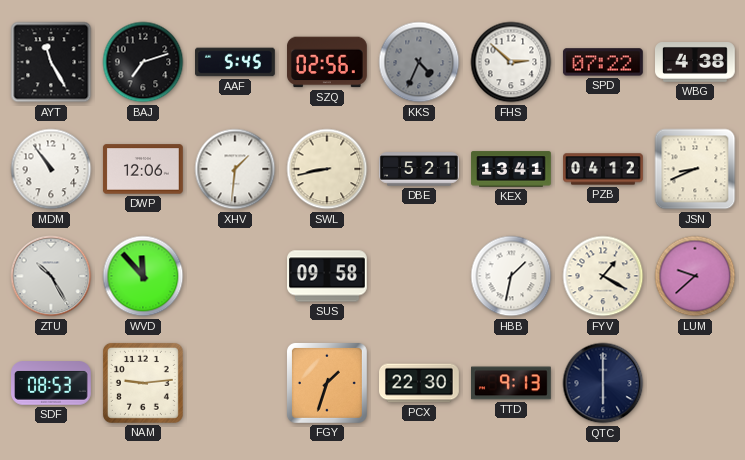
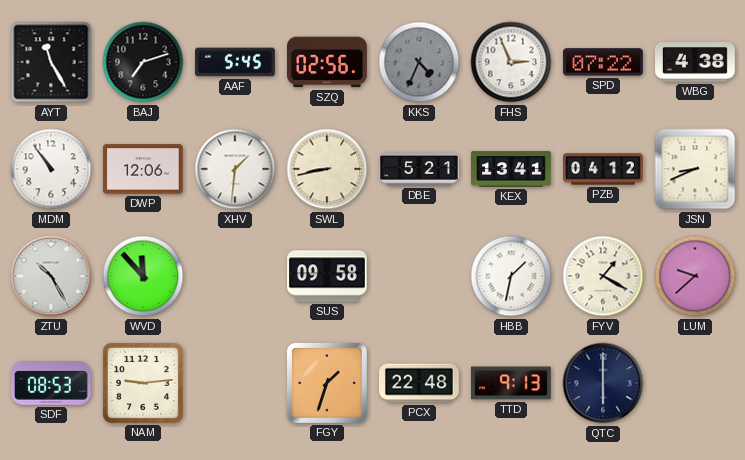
FHS: 2:52 -> 2:56
PCX: 22:30 -> 22:48
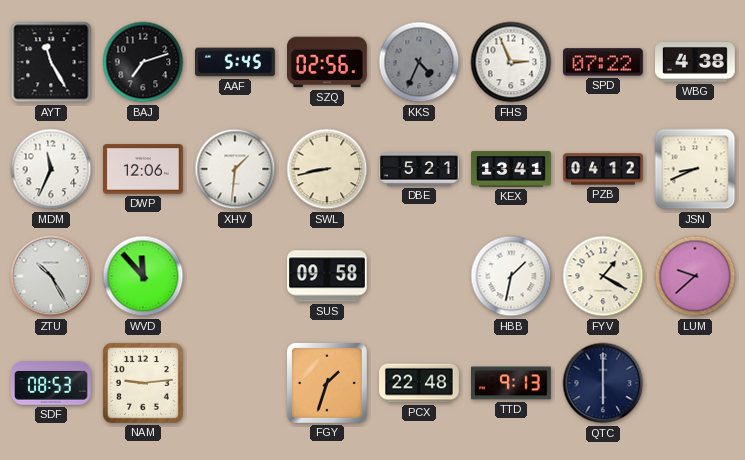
MDM: 10:54 -> 11:34
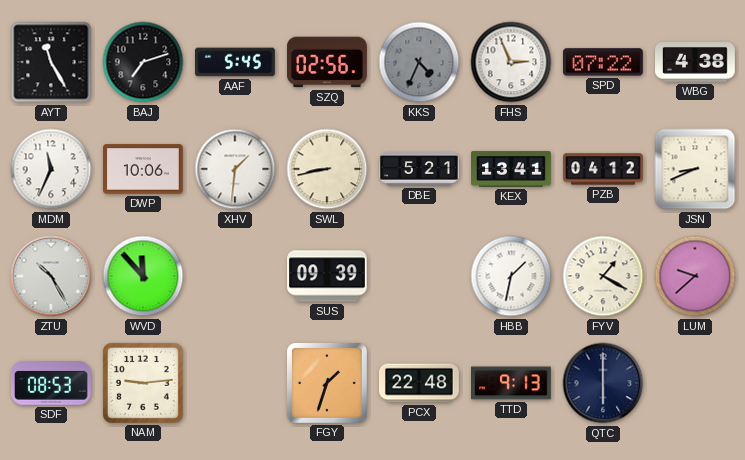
DWP: 12:06 -> 10:06
SUS: 09:58 -> 09:39
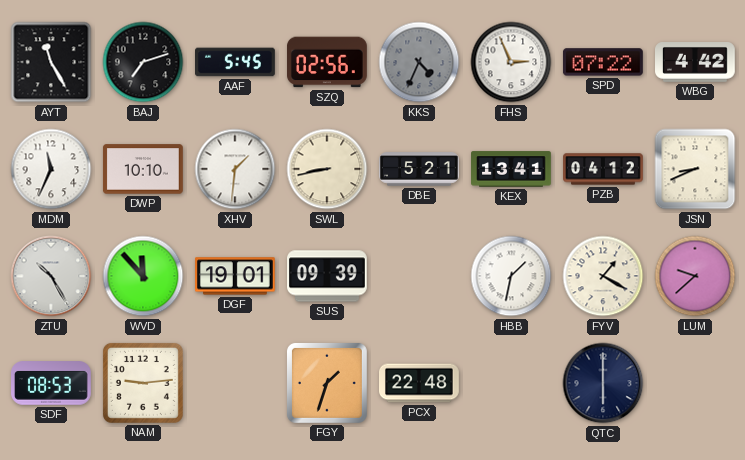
WBG: 4:38 -> 4:42
DWP: 10:06 -> 10:10
DGF: none -> 19:01
TTD: 9:13 -> none
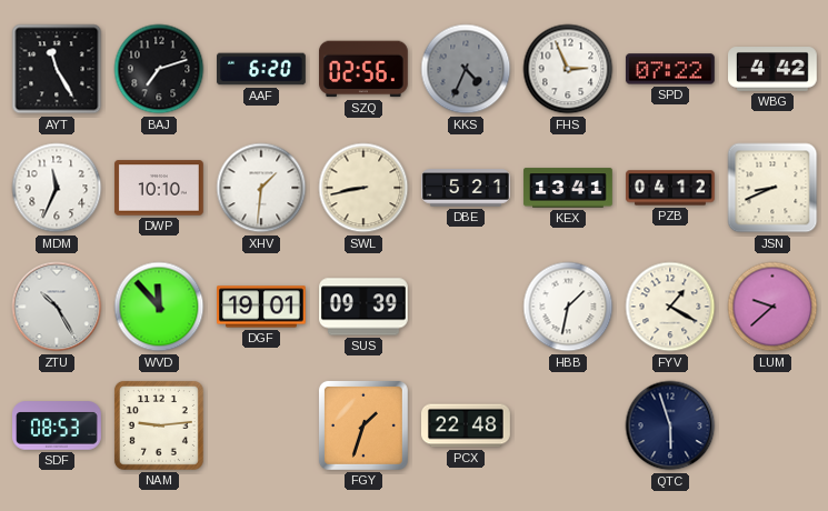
AAF: 5:45 -> 6:20
QTC: 6:00 -> 5:57
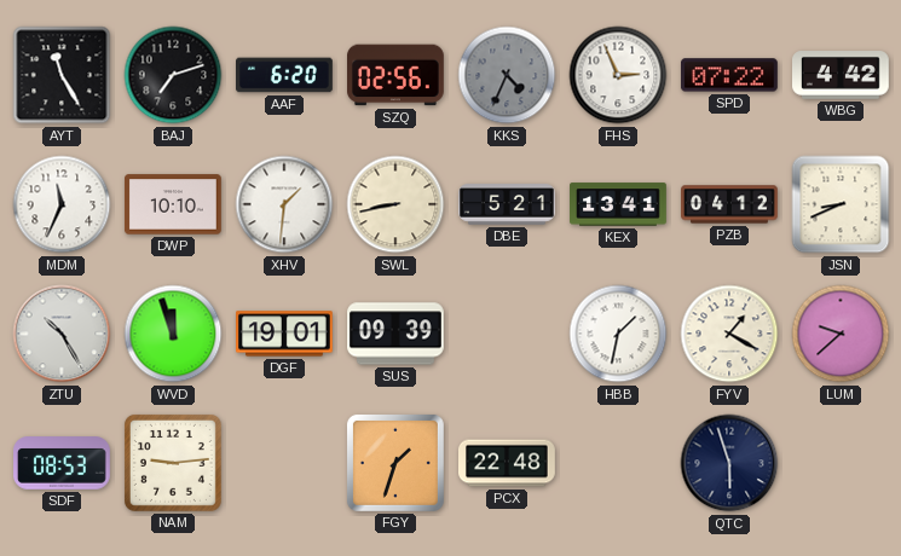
WVD: 11:53 -> 11:57
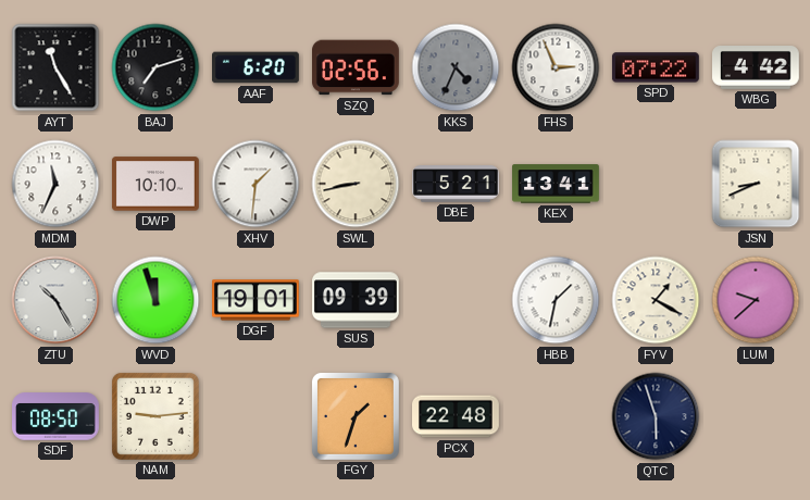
PZB: 04:12 -> none
SDF: 08:53 -> 08:50
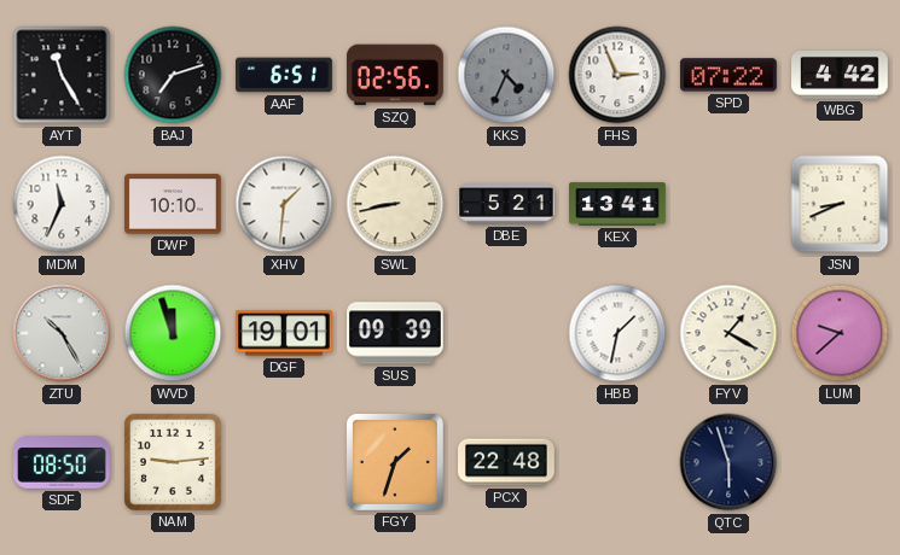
AAF: 6:20 -> 6:51
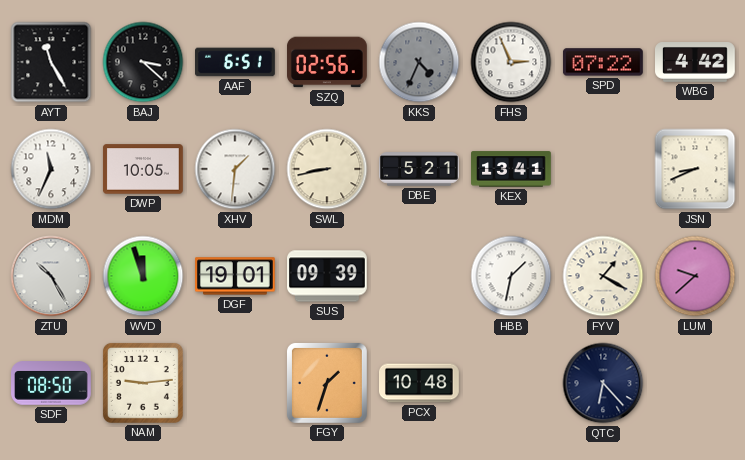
BAJ: 7:12 -> 3:22
DWP: 10:10 -> 10:05
PCX: 22:48 -> 10:48
QTC: 5:57 -> 6:23
